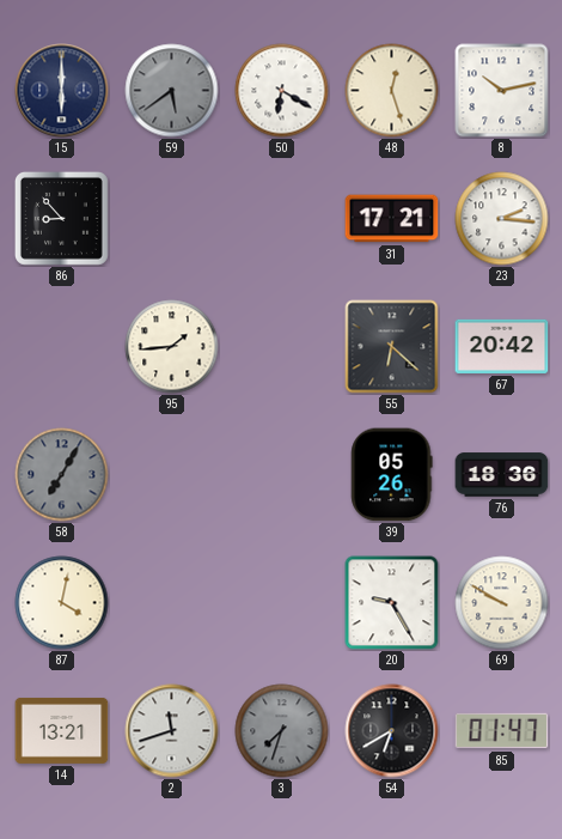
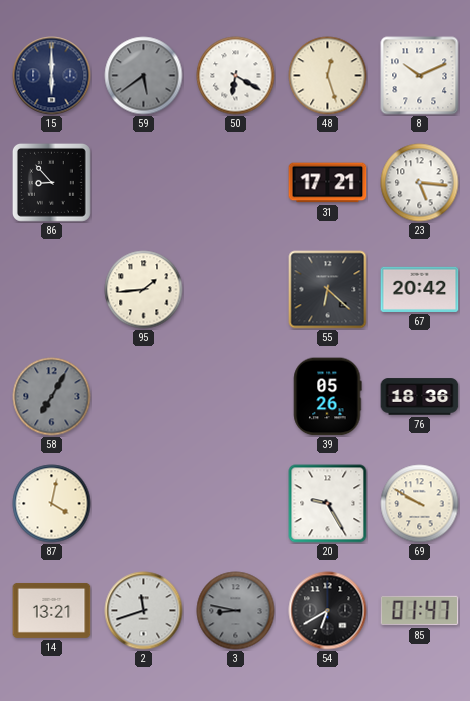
8: 10:13 -> 10:11
23: 2:16 -> 5:16
3: 7:33 -> 8:47
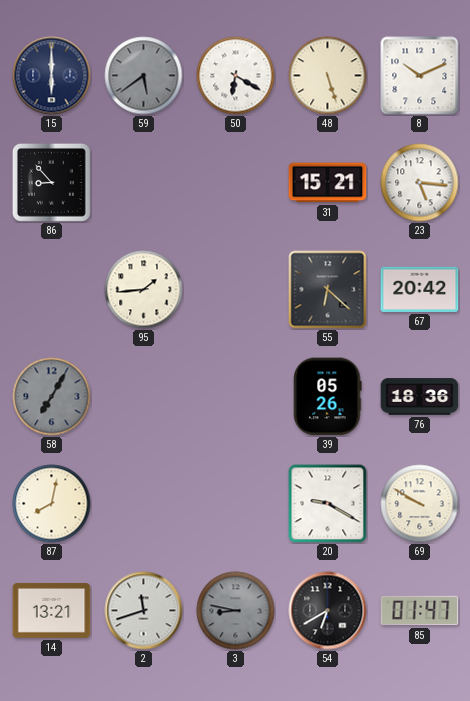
48: 12:27 -> 5:27
31: 17:21 -> 15:21
87: 4:02 -> 8:02
20: 9:25 -> 9:20
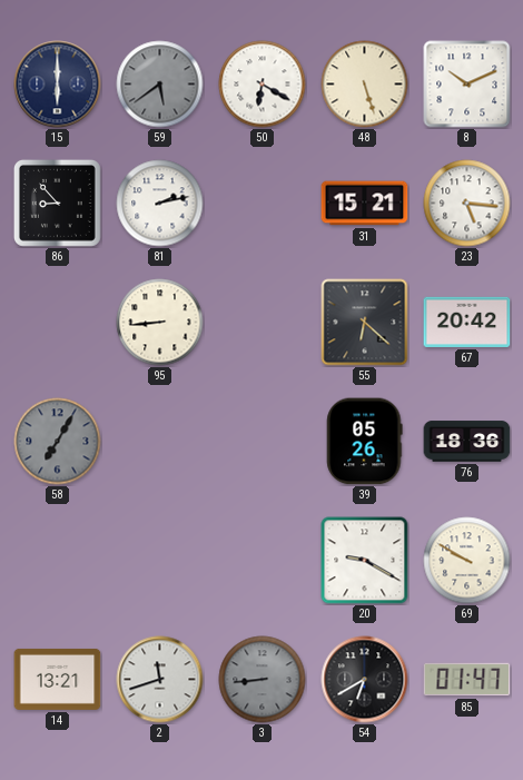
81: none -> 2:13
95: 1:44 -> 8:44
87: 8:02 -> none
3: 8:47 -> 8:44
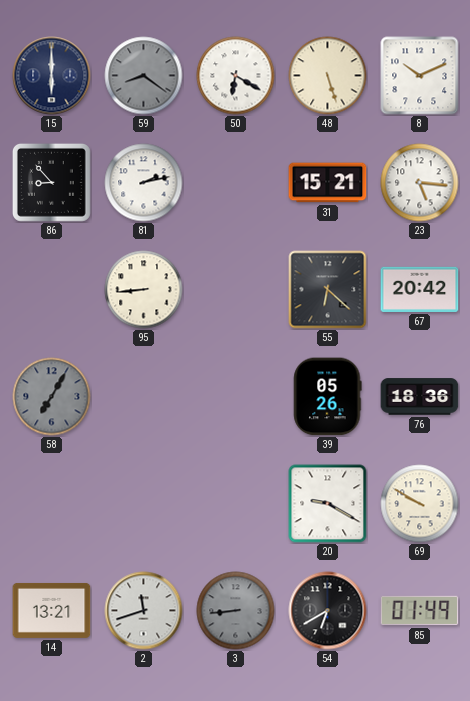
59: 5:39 -> 8:21
85: 01:47 -> 01:49
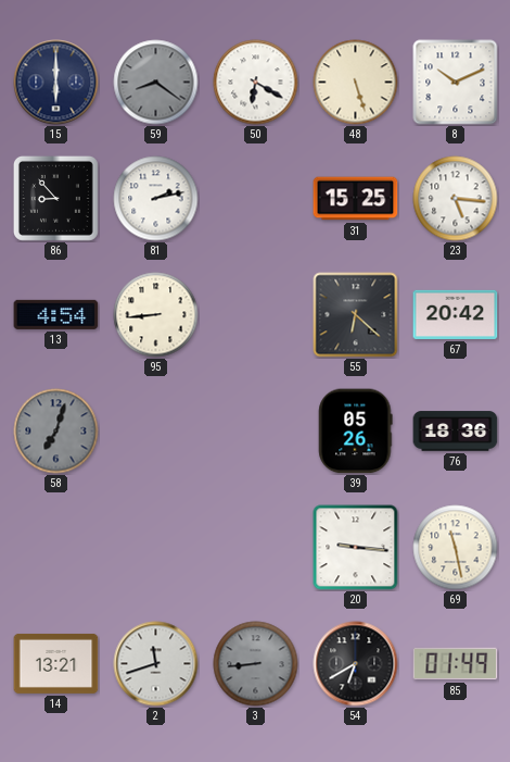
31: 15:21 -> 15:25
13: none -> 4:54
58: 7:05 -> 7:03
20: 9:20 -> 9:16
69: 9:50 -> 11:28
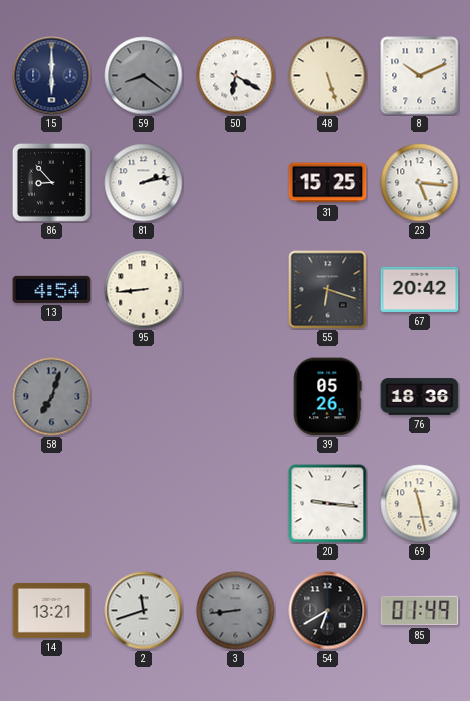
55: 6:22 -> 6:18
